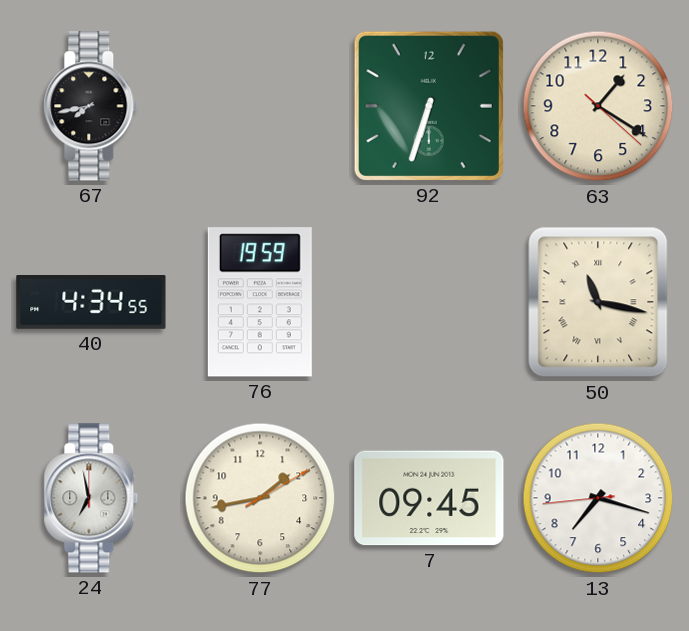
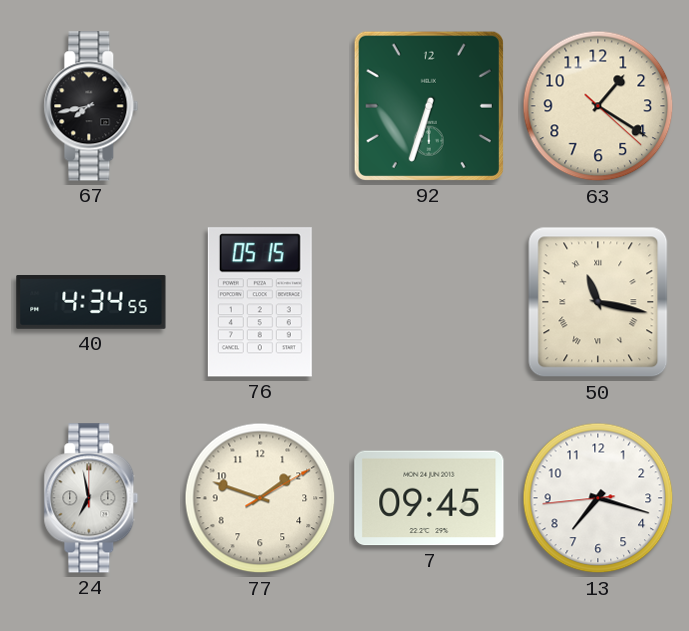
76: 19:59 -> 05:15
77: 1:43 -> 1:48
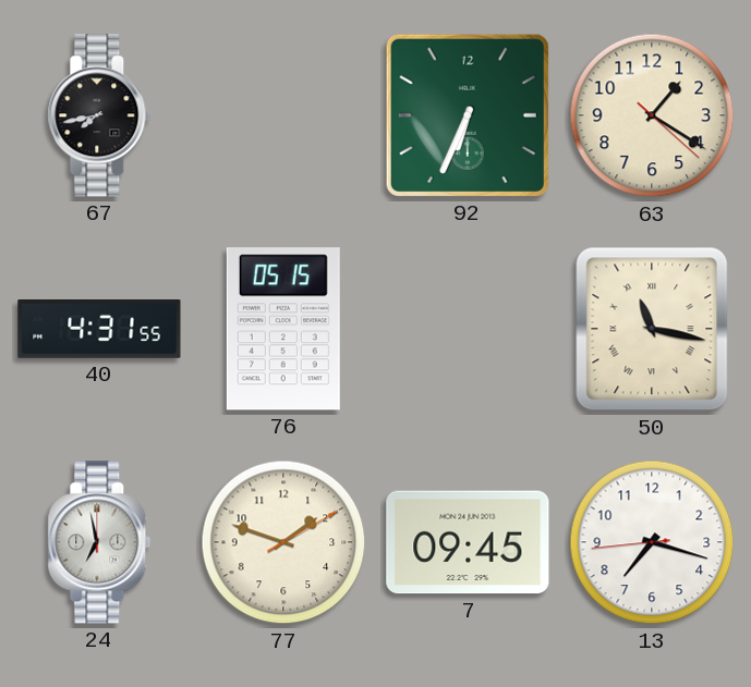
92: 6:33 -> 6:34
40: 4:34 -> 4:31
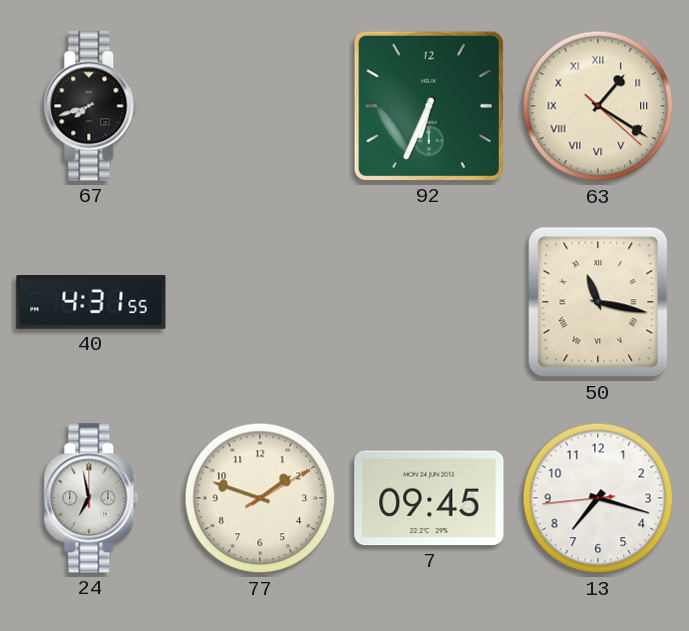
67: 7:43 -> 7:42
63 numerals: Arabic -> Roman
76: 05:15 -> none
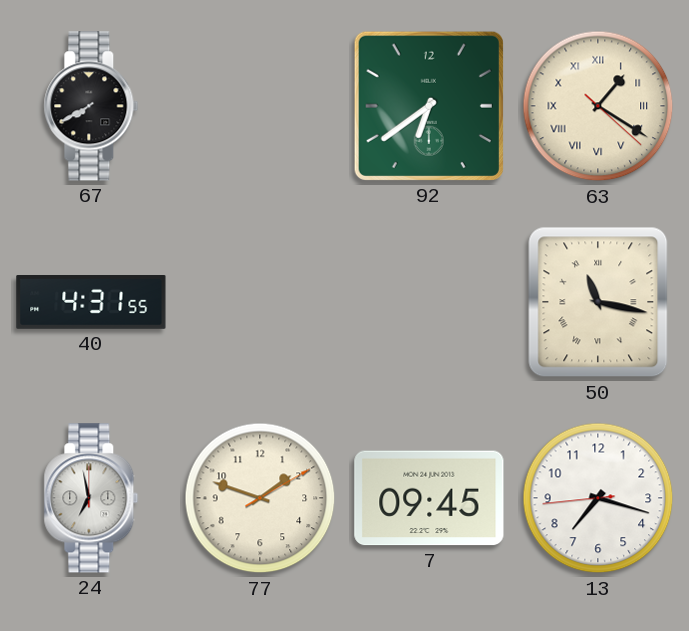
67: 7:42 -> 7:40
92: 6:34 -> 6:39
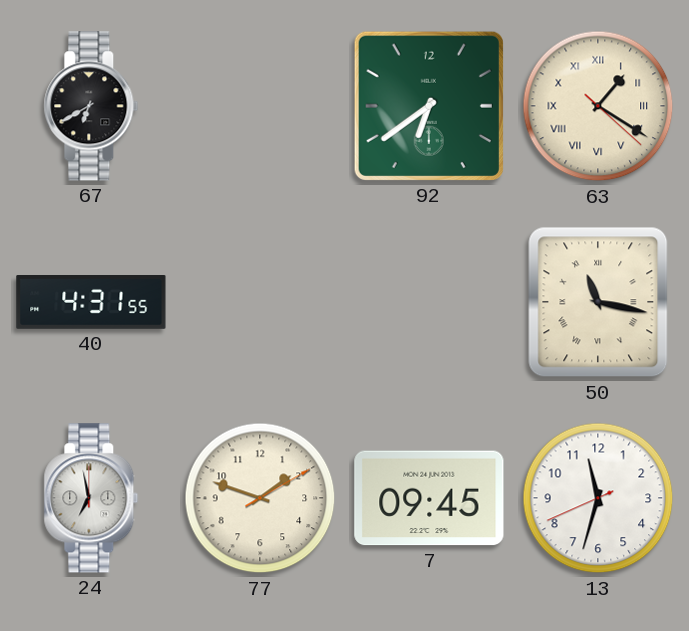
67: 7:40 -> 6:40
13: 7:17 -> 11:32
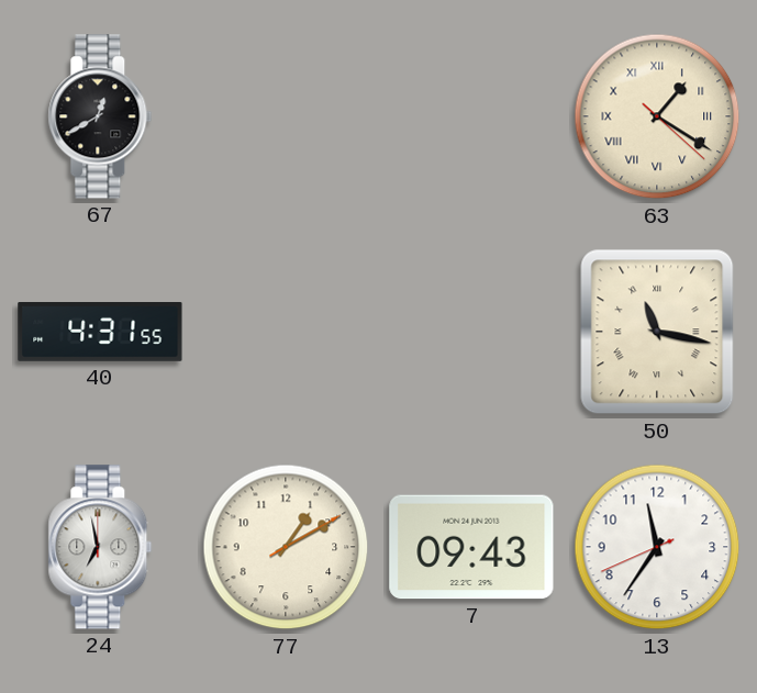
67: 6:40 -> 12:40
92: 6:39 -> none
77: 1:48 -> 1:10
7: 09:45 -> 09:43
13: 11:32 -> 11:35
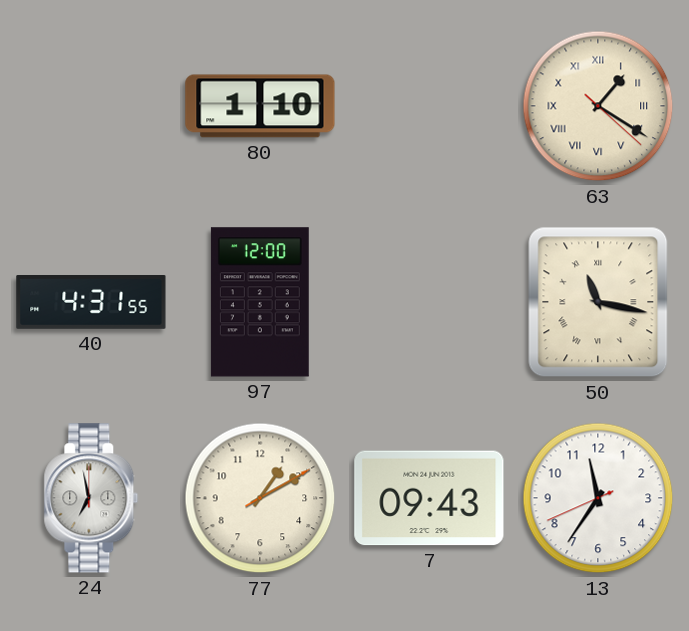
67: 12:40 -> none
80: none -> 1:10
97: none -> 12:00
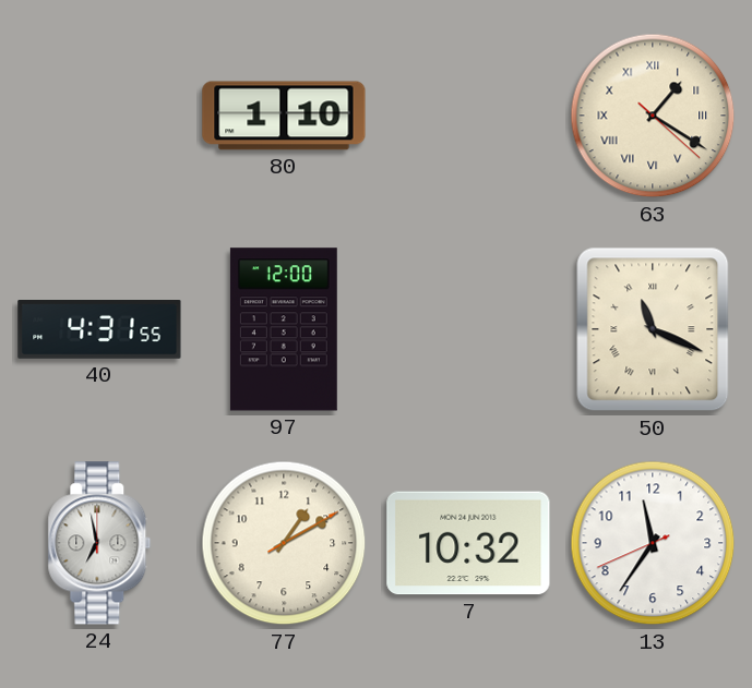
50: 11:17 -> 11:19
7: 09:43 -> 10:32
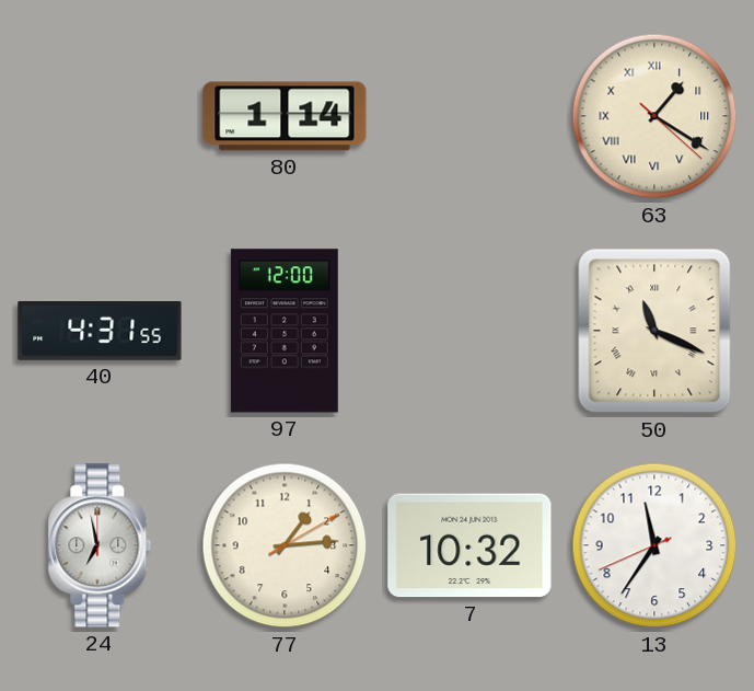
80: 1:10 -> 1:14
77: 1:10 -> 1:14
